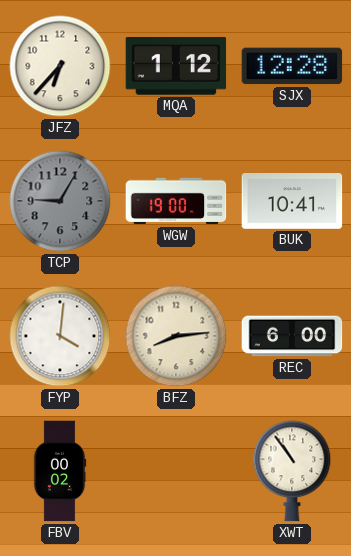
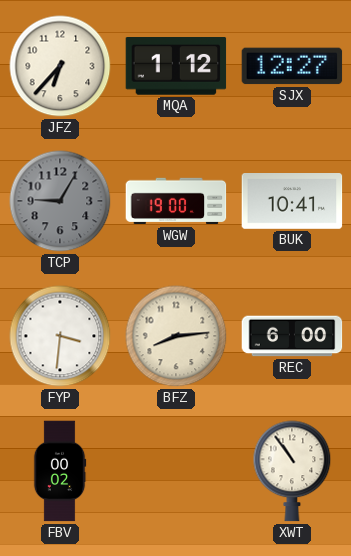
SJX: 12:28 -> 12:27
FYP: 4:01 -> 3:31
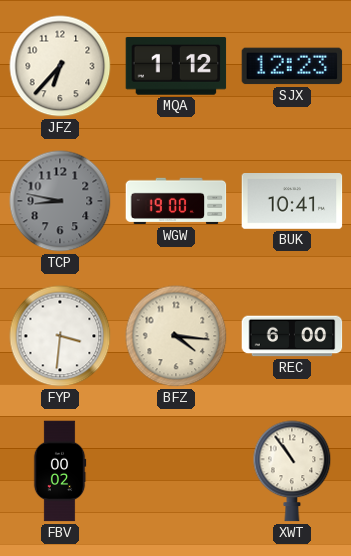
SJX: 12:27 -> 12:23
TCP: 9:05 -> 8:47
BFZ: 8:14 -> 4:16
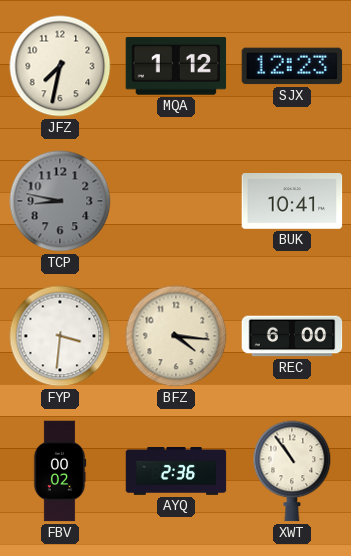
JFZ: 6:37 -> 7:32
WGW: 19:00 -> none
AYQ: none -> 2:36
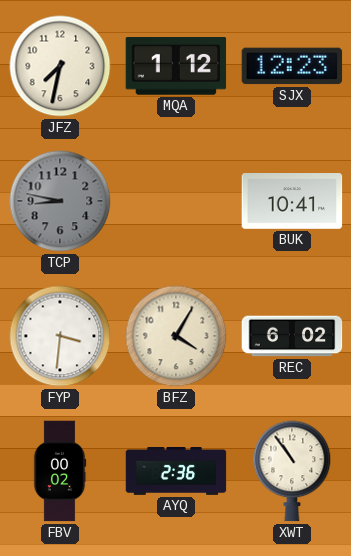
BFZ: 4:16 -> 4:05
REC: 6:00 -> 6:02
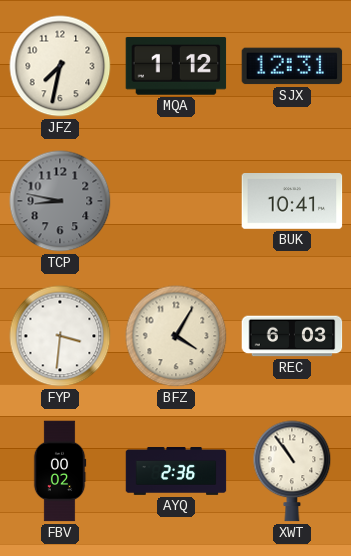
SJX: 12:23 -> 12:31
REC: 6:02 -> 6:03
